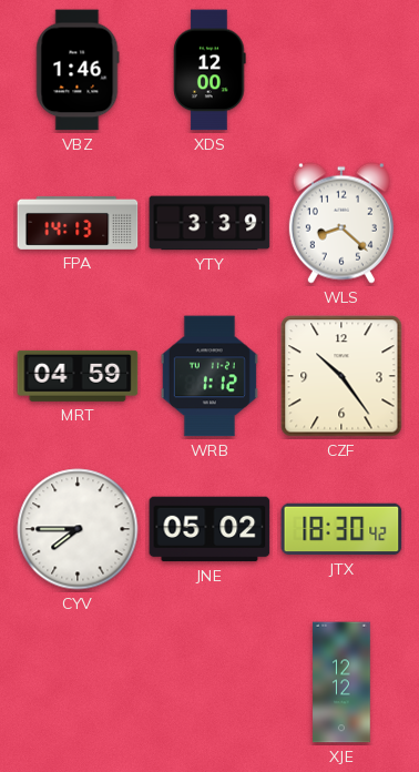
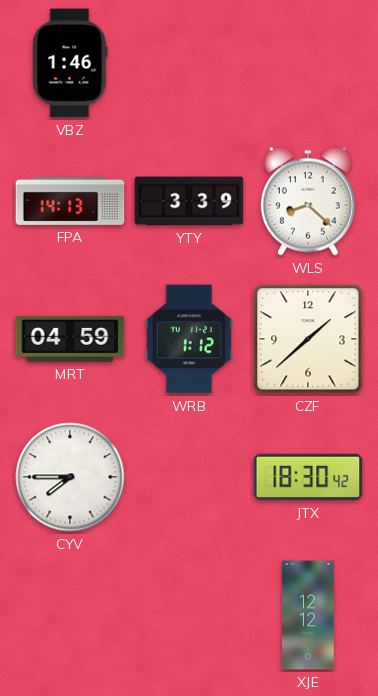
XDS: 12:00 -> none
CZF: 10:24 -> 1:38
JNE: 05:02 -> none
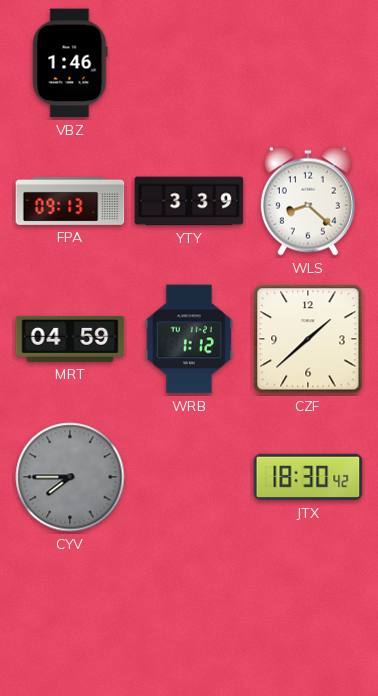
FPA: 14:13 -> 09:13
CYV dial: white -> grey
XJE: 12:12 -> none
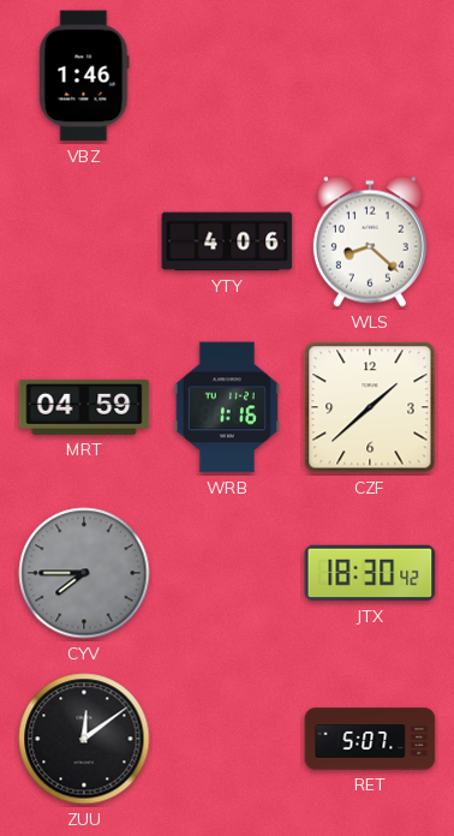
FPA: 09:13 -> none
YTY: 3:39 -> 4:06
WRB: 1:12 -> 1:16
ZUU: none -> 12:09
RET: none -> 5:07
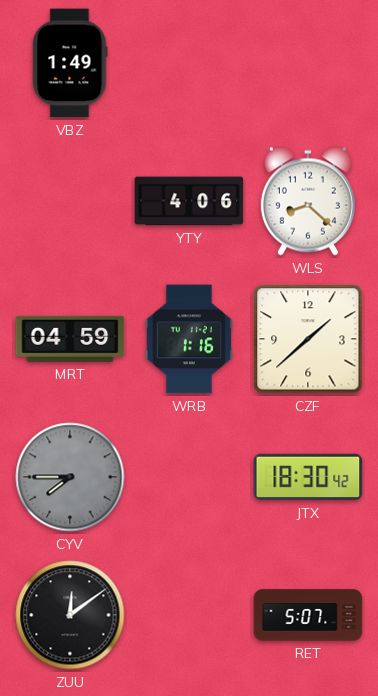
VBZ: 1:46 -> 1:49
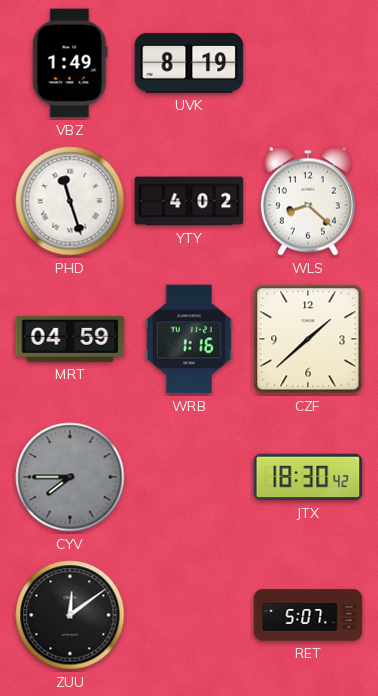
UVK: none -> 8:19
PHD: none -> 11:27
YTY: 4:06 -> 4:02
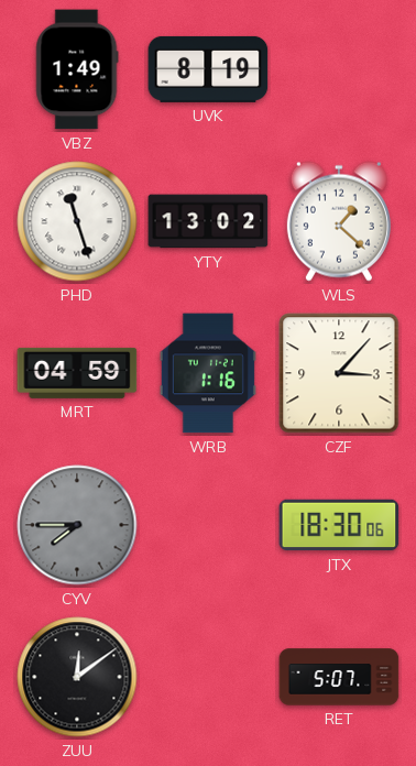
YTY: 4:02 -> 13:02
WLS: 8:22 -> 1:22
CZF: 1:38 -> 3:07
JTX: 18:30:42 -> 18:30:06
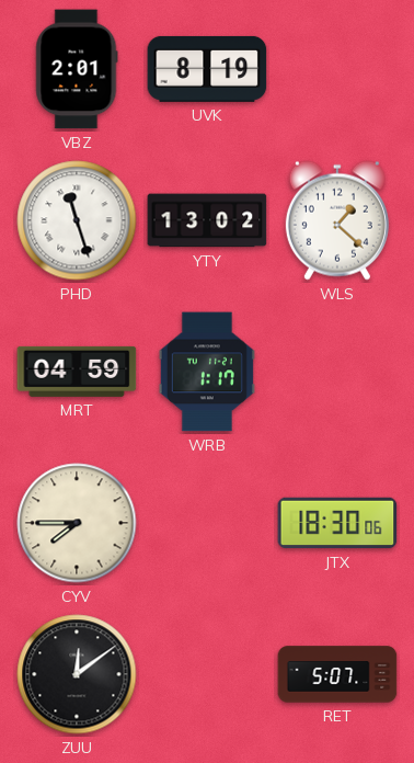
VBZ: 1:49 -> 2:01
WRB: 1:16 -> 1:17
CZF: 3:07 -> none
CYV dial: grey -> cream
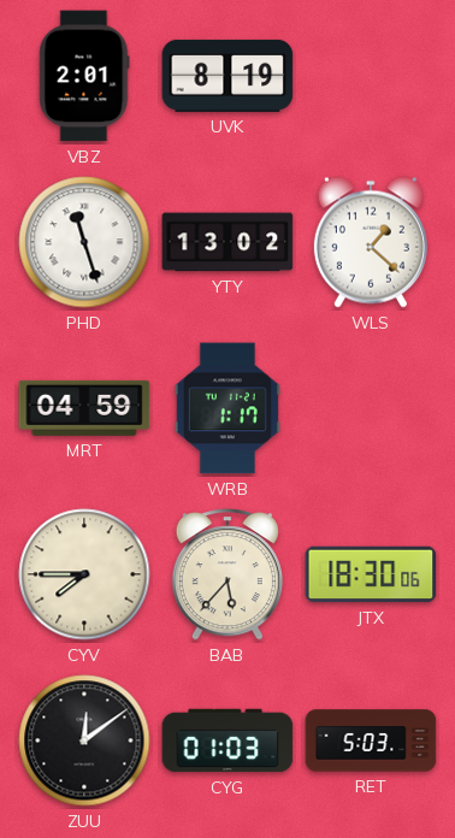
BAB: none -> 5:37
CYG: none -> 01:03
RET: 5:07 -> 5:03
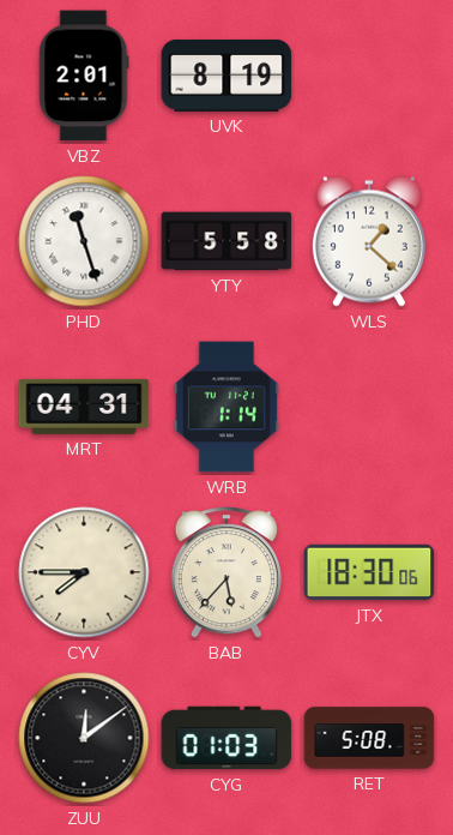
YTY: 13:02 -> 5:58
MRT: 04:59 -> 04:31
WRB: 1:17 -> 1:14
RET: 5:03 -> 5:08
